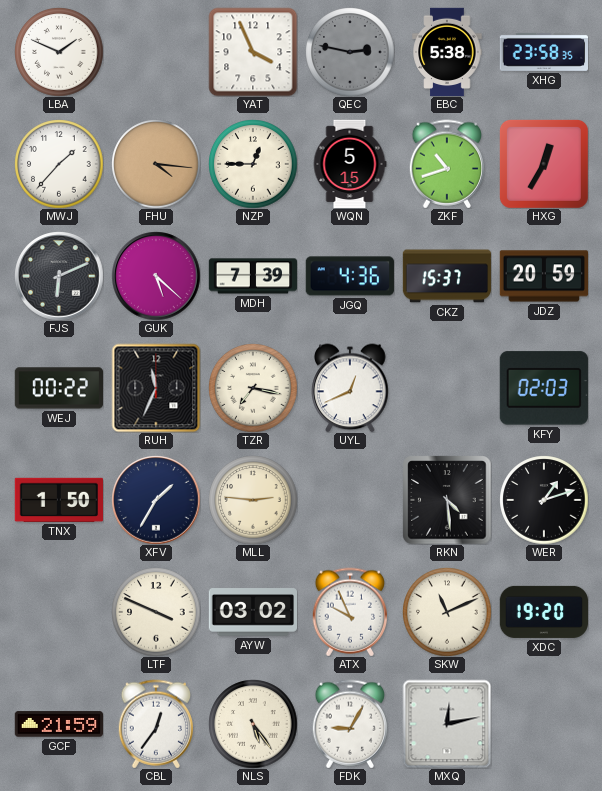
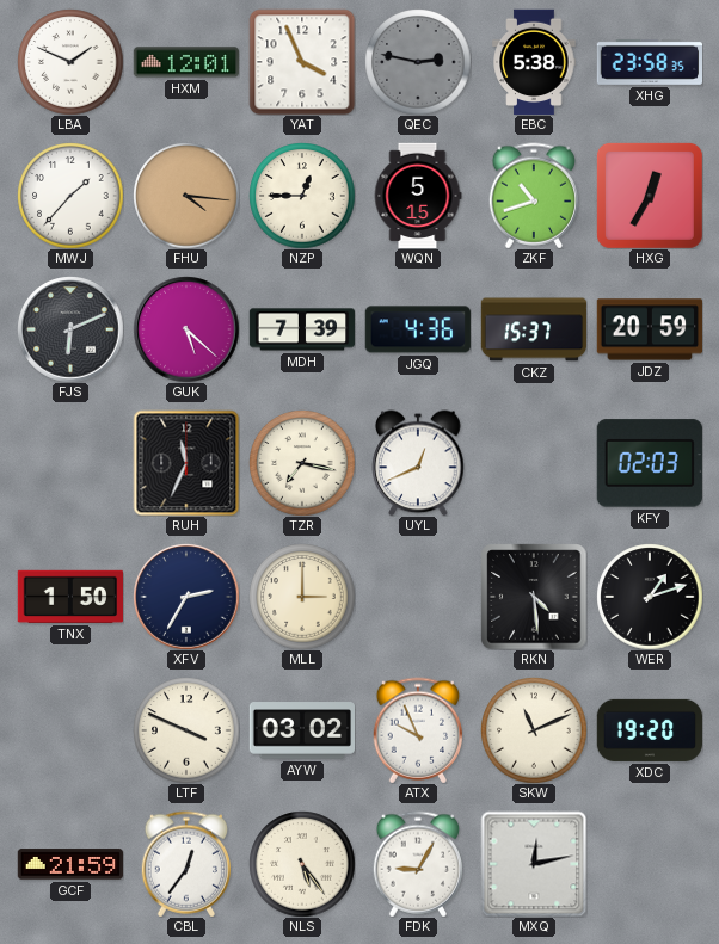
HXM: none -> 12:01
WEJ: 00:22 -> none
XFV: 1:35 -> 2:35
MLL: 2:46 -> 3:00
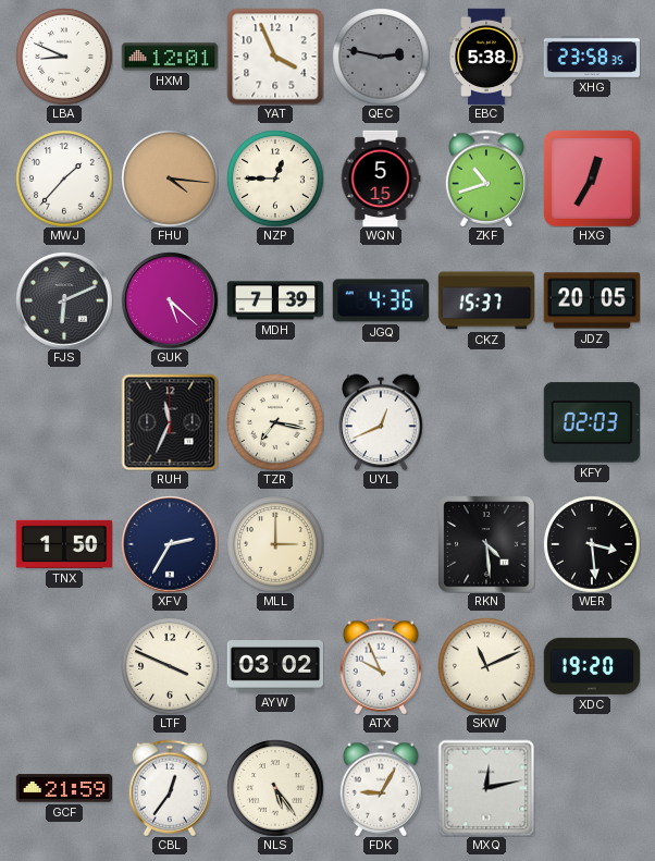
LBA: 1:49 -> 8:49
JDZ: 20:59 -> 20:05
WER: 1:12 -> 3:29
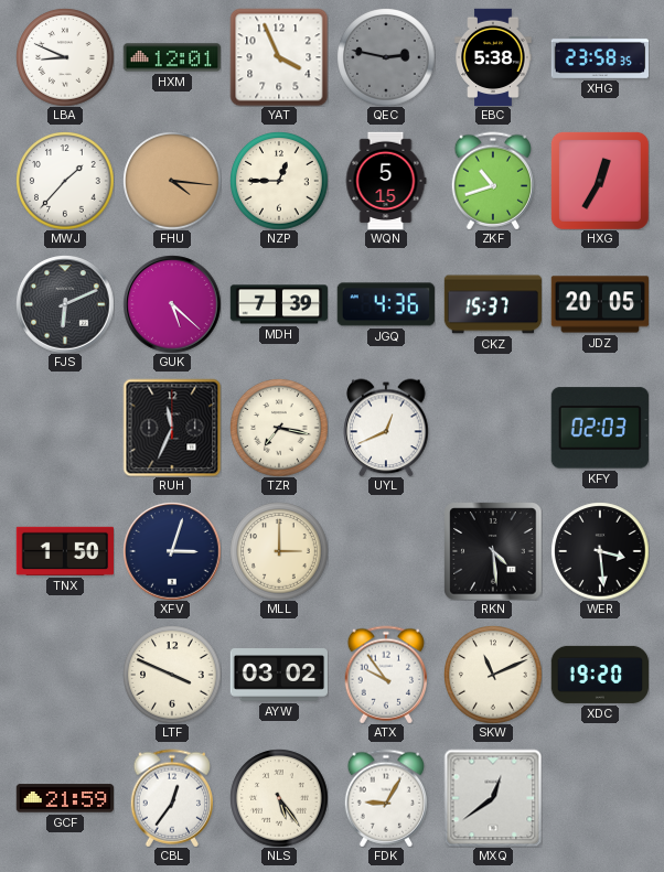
XFV: 2:35 -> 3:03
ATX: 9:56 -> 9:54
MXQ: 12:13 -> 12:39
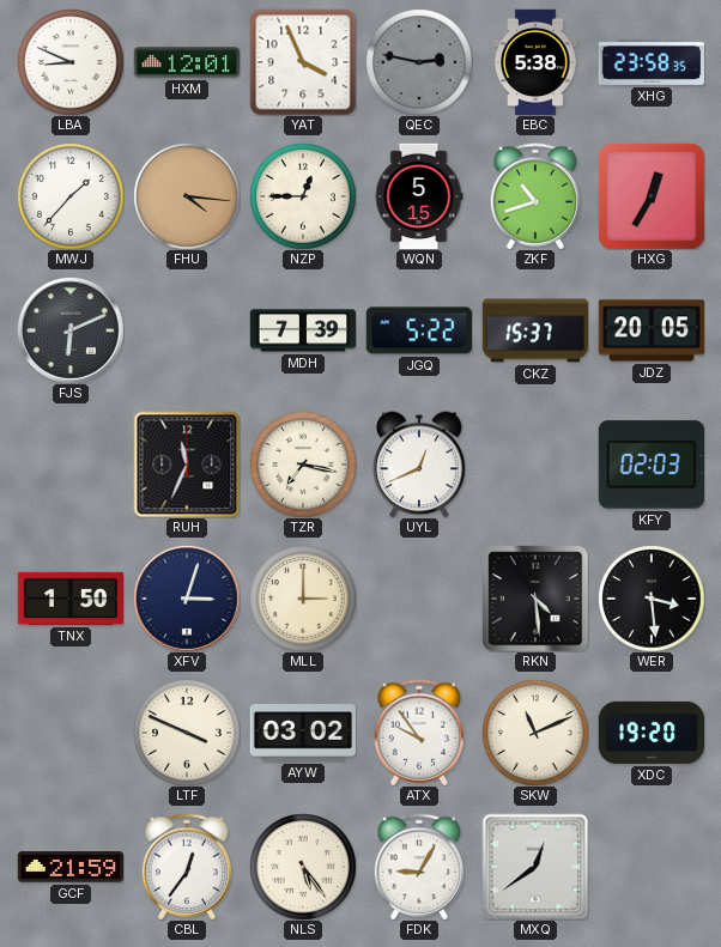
GUK: 5:22 -> none
JGQ: 4:36 -> 5:22
